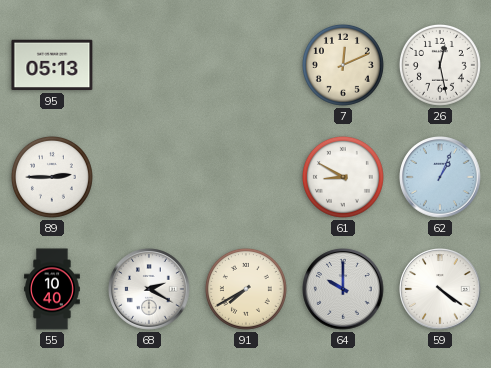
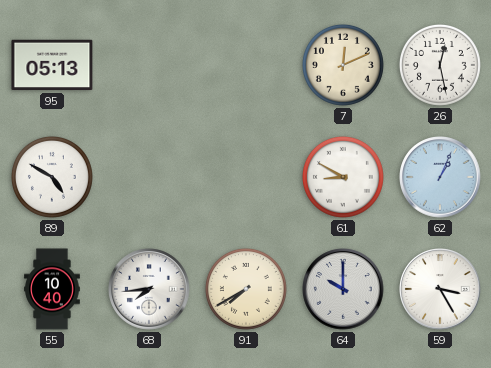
89: 2:45 -> 4:50
68: 2:20 -> 7:44
59: 4:21 -> 3:25
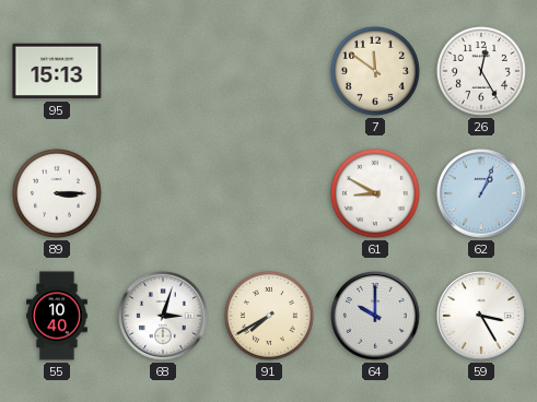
95: 05:13 -> 15:13
7: 12:11 -> 11:51
26: 12:28 -> 12:25
89: 4:50 -> 3:15
68: 7:44 -> 3:03
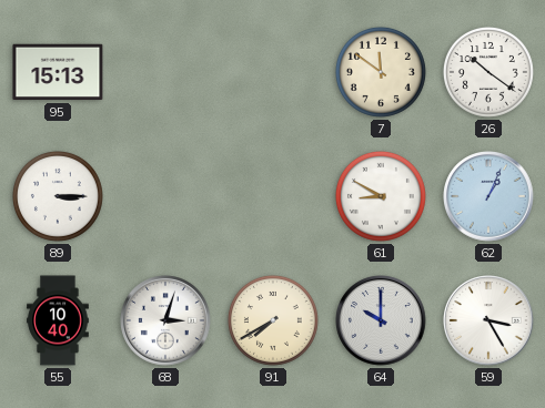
26: 12:25 -> 10:21
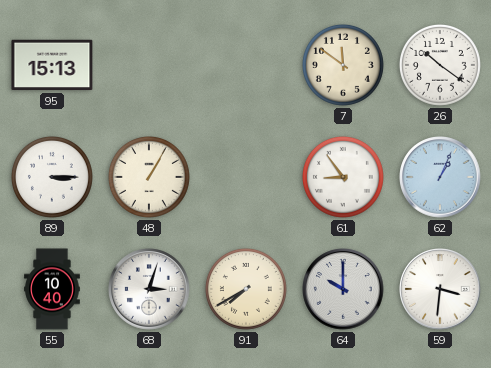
48: none -> 1:05
61: 8:50 -> 8:54
59: 3:25 -> 3:31
